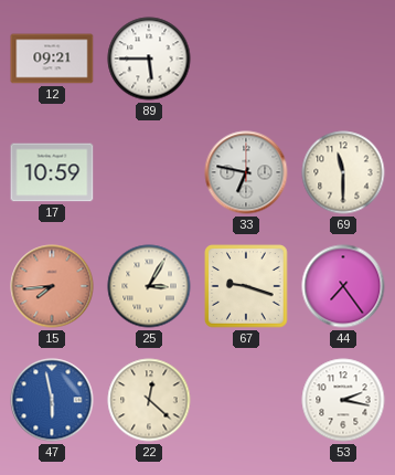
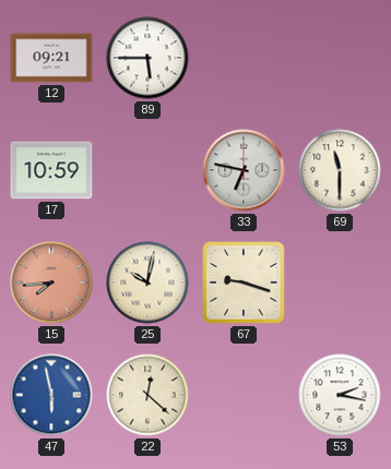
25: 3:05 -> 10:02
44: 7:24 -> none
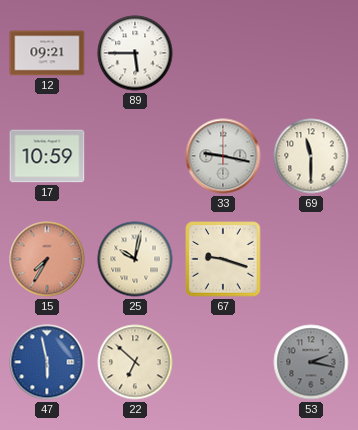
33: 6:47 -> 9:17
15: 7:44 -> 7:35
22: 12:22 -> 6:52
53 dial: white -> grey
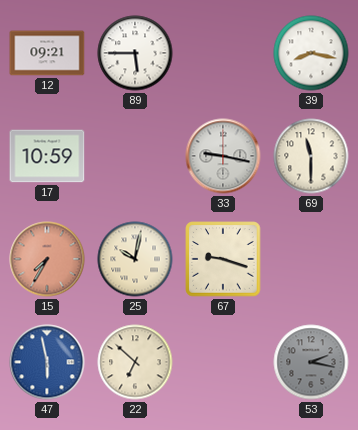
39: none -> 8:17
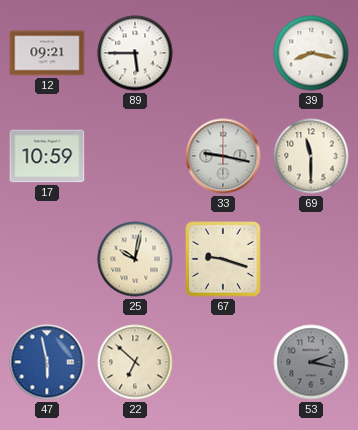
15: 7:35 -> none
